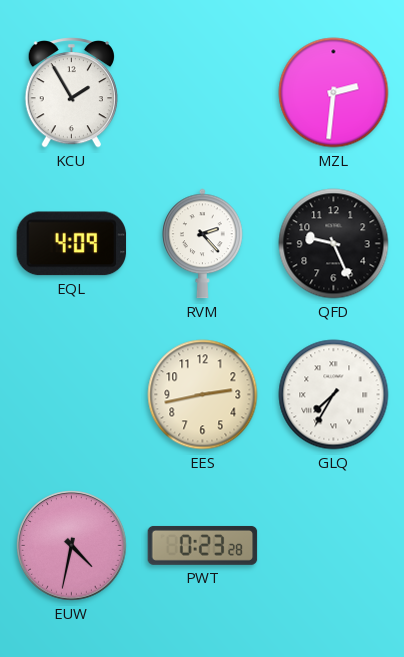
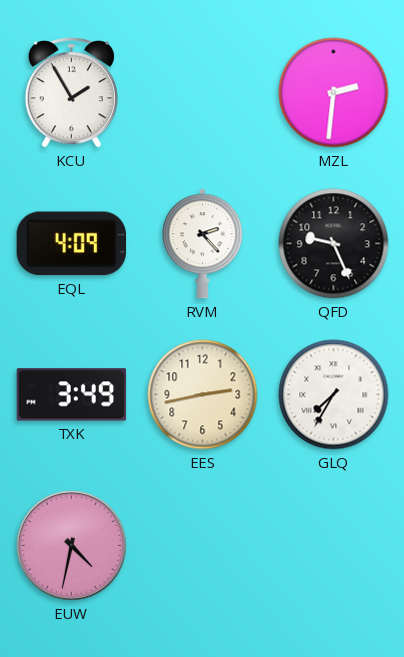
TXK: none -> 3:49
PWT: 0:23 -> none
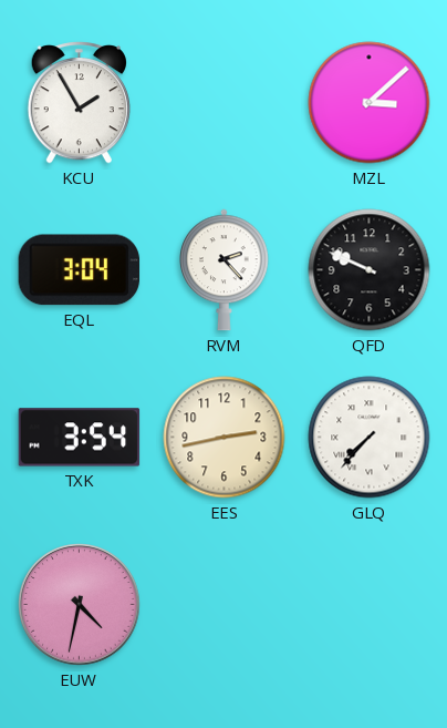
MZL: 2:31 -> 3:08
EQL: 4:09 -> 3:04
QFD: 9:26 -> 9:49
TXK: 3:49 -> 3:54
GLQ: 7:35 -> 7:37
